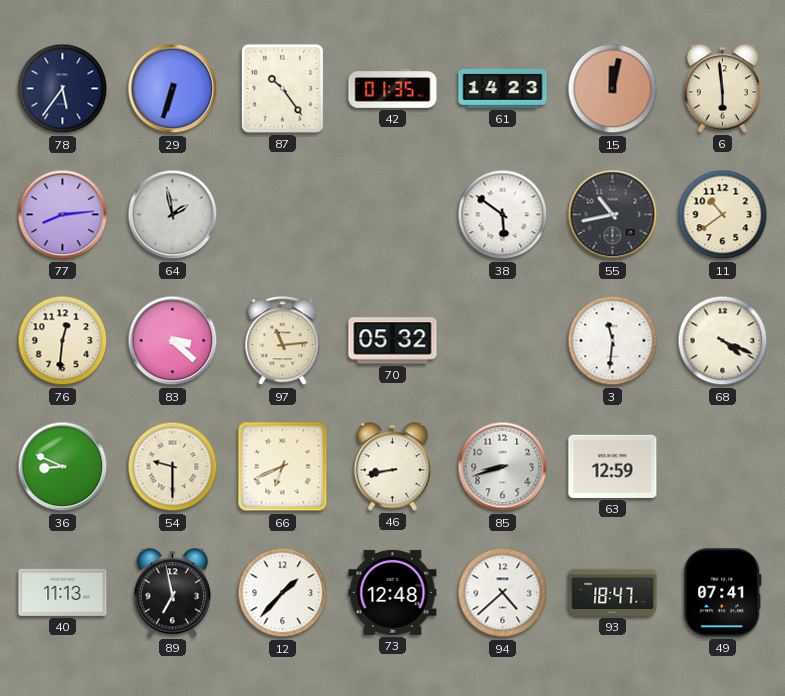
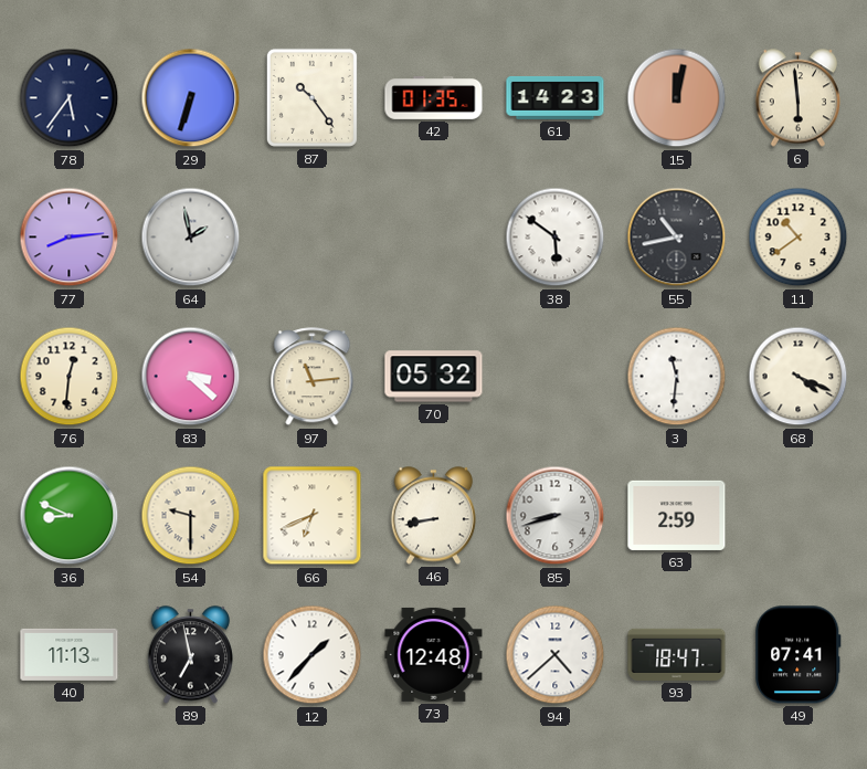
63: 12:59 -> 2:59
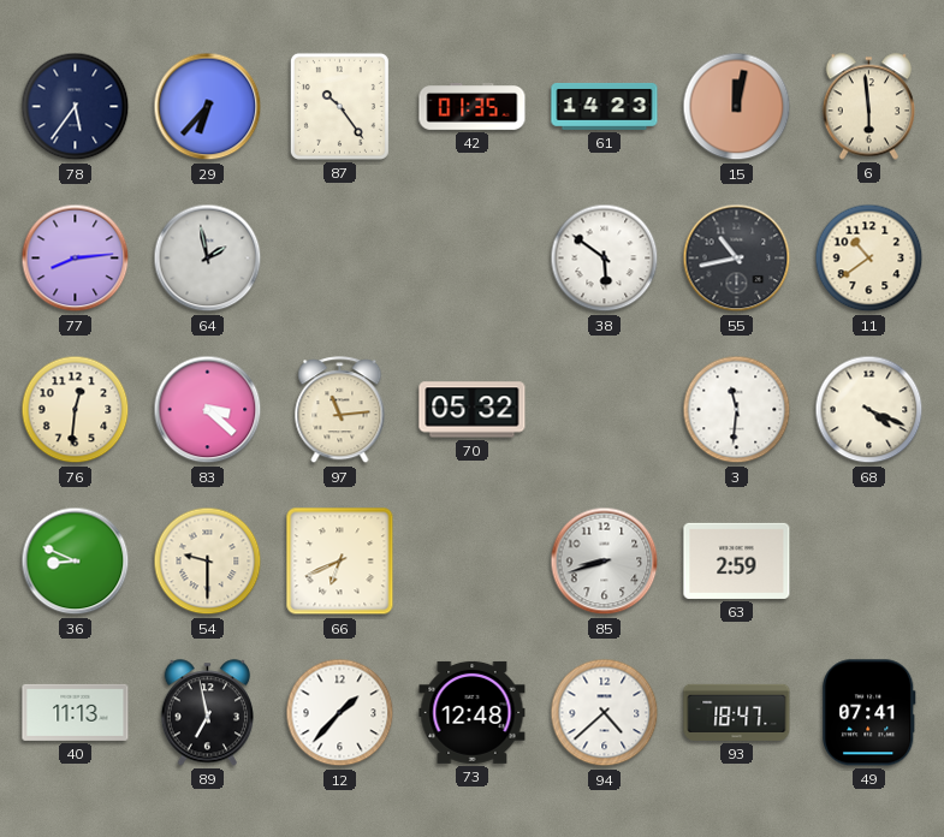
29: 6:33 -> 6:37
46: 8:43 -> none
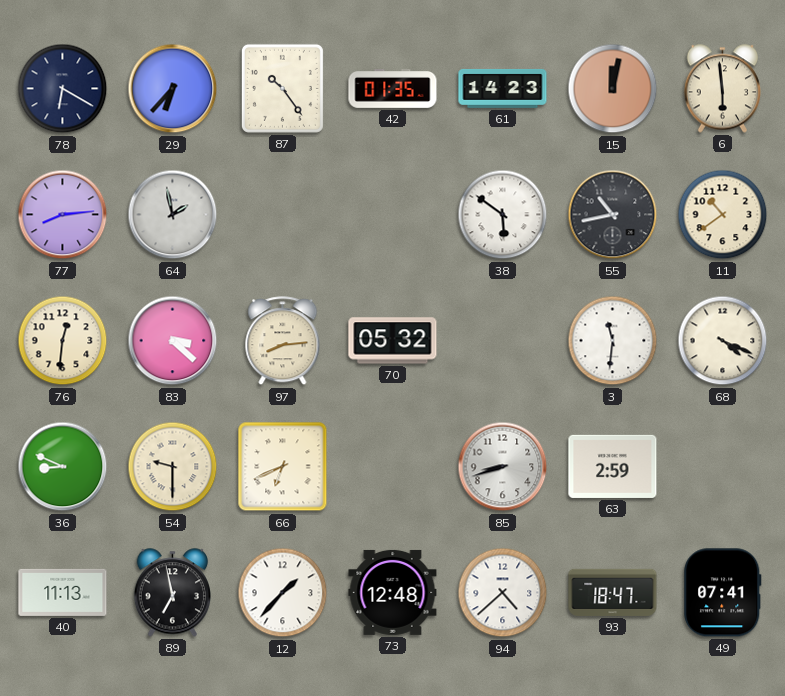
78: 5:36 -> 6:20
97: 11:14 -> 8:14
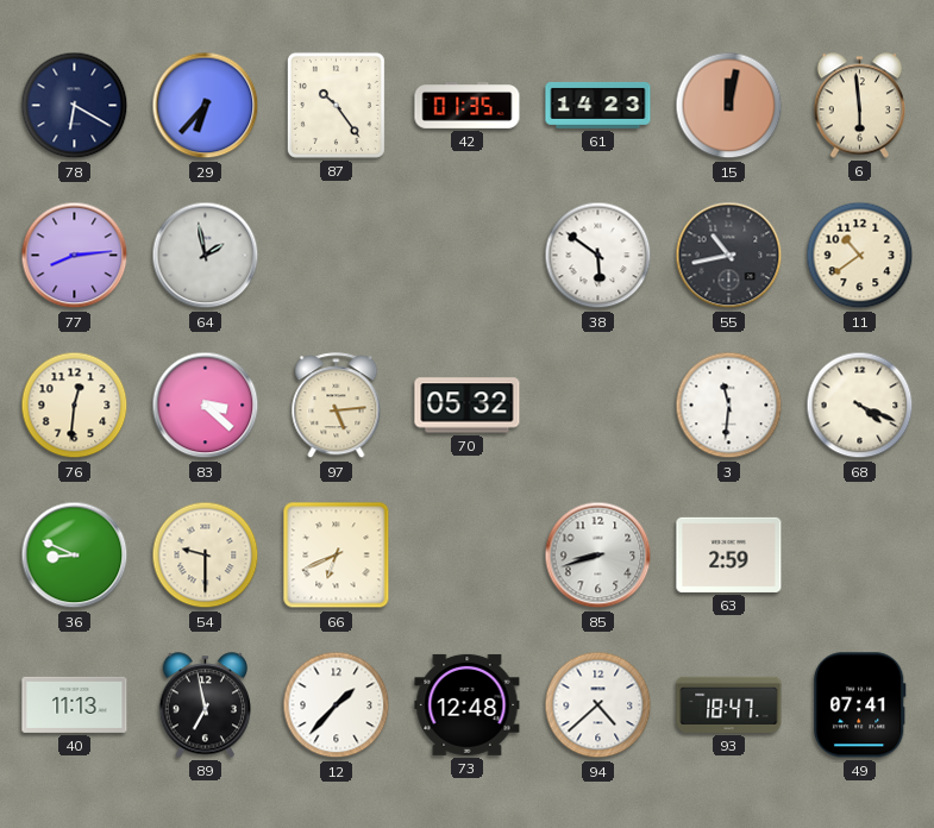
97: 8:14 -> 5:14
